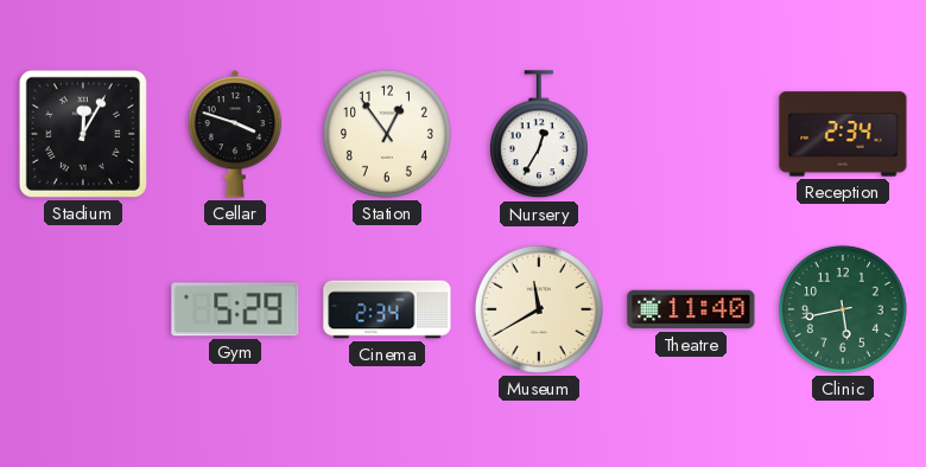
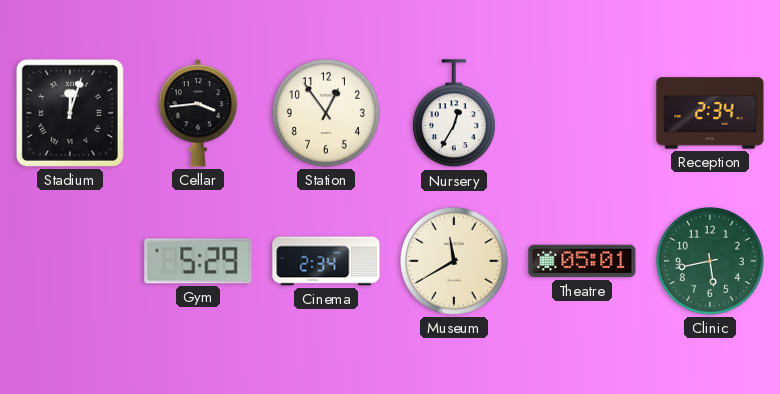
Stadium: 12:05 -> 12:03
Cellar: 3:48 -> 3:44
Theatre: 11:40 -> 05:01
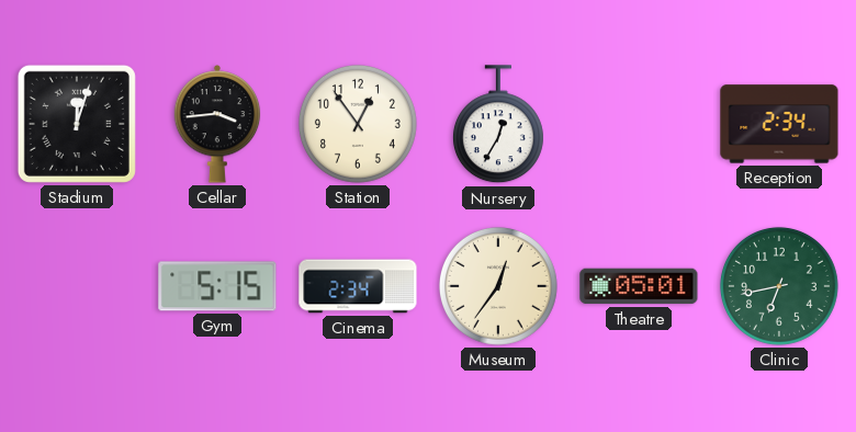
Gym: 5:29 -> 5:15
Museum: 11:40 -> 12:36
Clinic: 5:43 -> 6:43
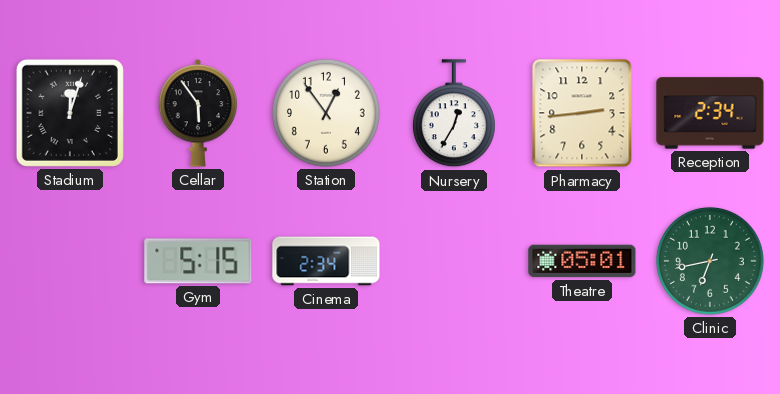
Cellar: 3:44 -> 5:54
Pharmacy: none -> 2:44
Museum: 12:36 -> none
